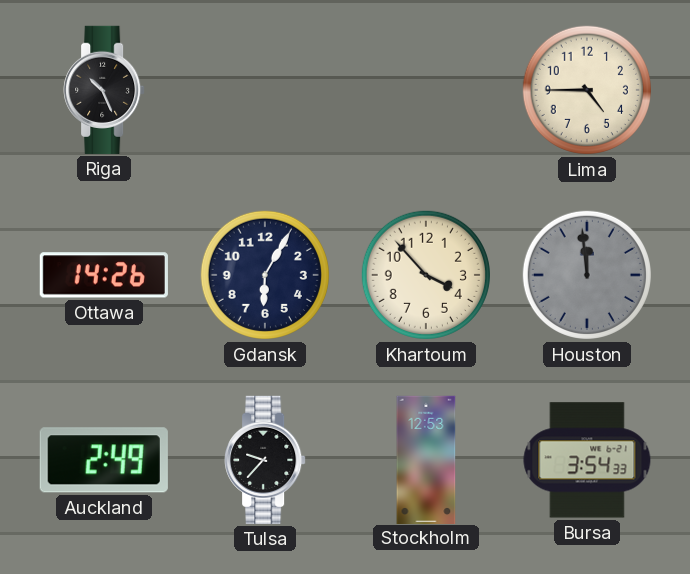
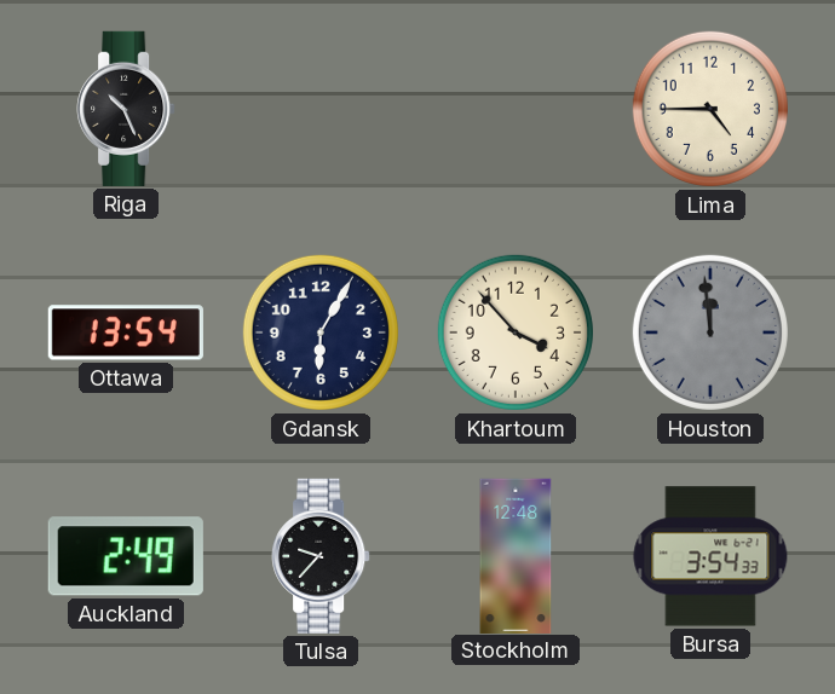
Ottawa: 14:26 -> 13:54
Stockholm: 12:53 -> 12:48
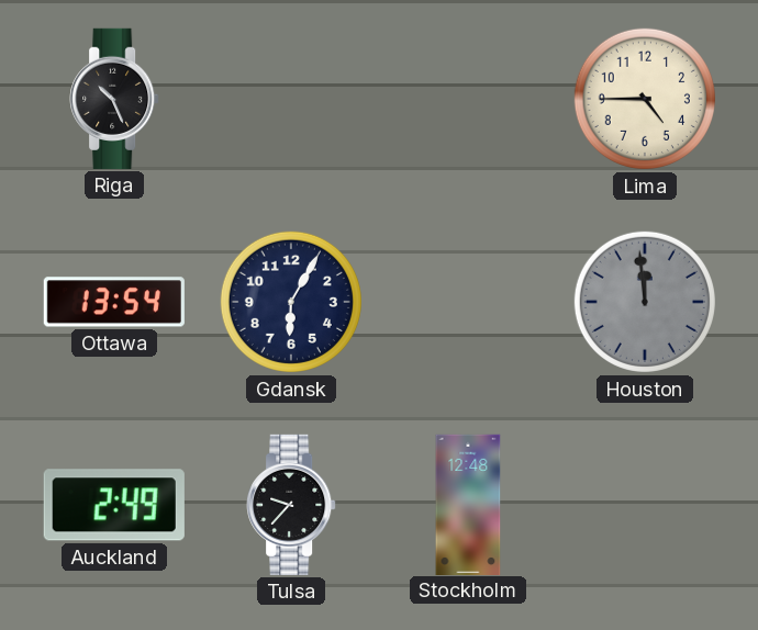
Khartoum: 3:53 -> none
Bursa: 3:54 -> none
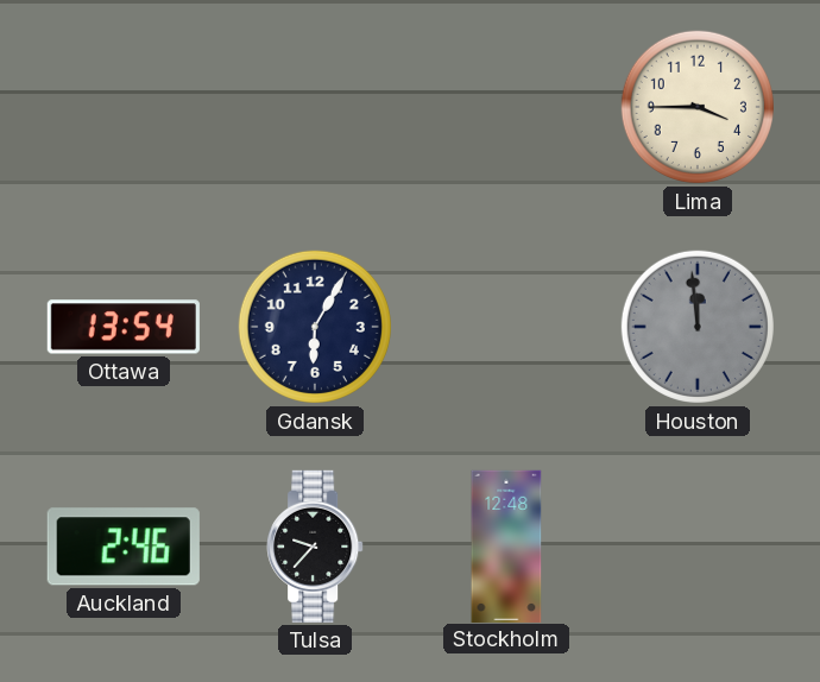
Riga: 10:26 -> none
Lima: 4:45 -> 3:45
Auckland: 2:49 -> 2:46
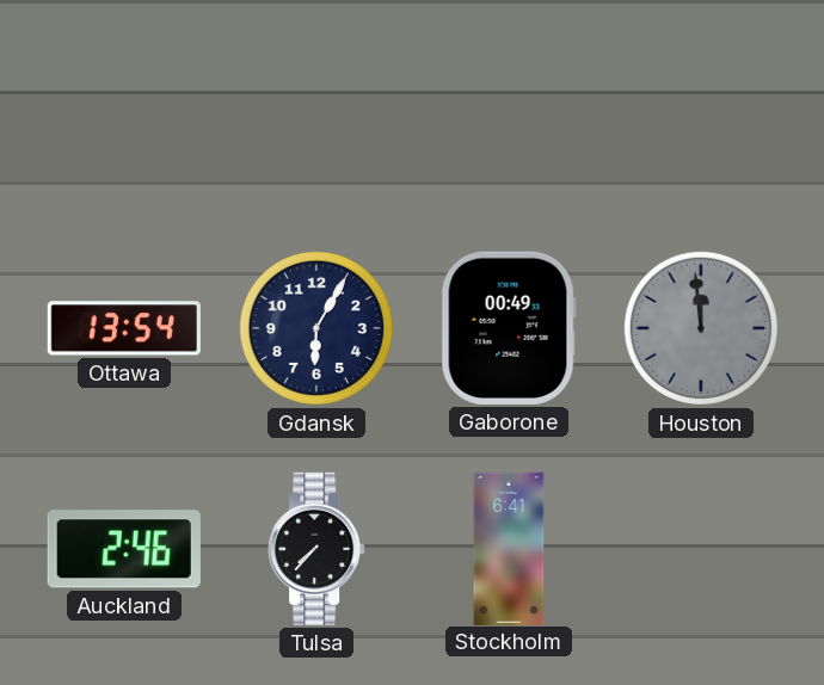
Lima: 3:45 -> none
Gaborone: none -> 00:49
Tulsa: 9:37 -> 7:37
Stockholm: 12:48 -> 6:41
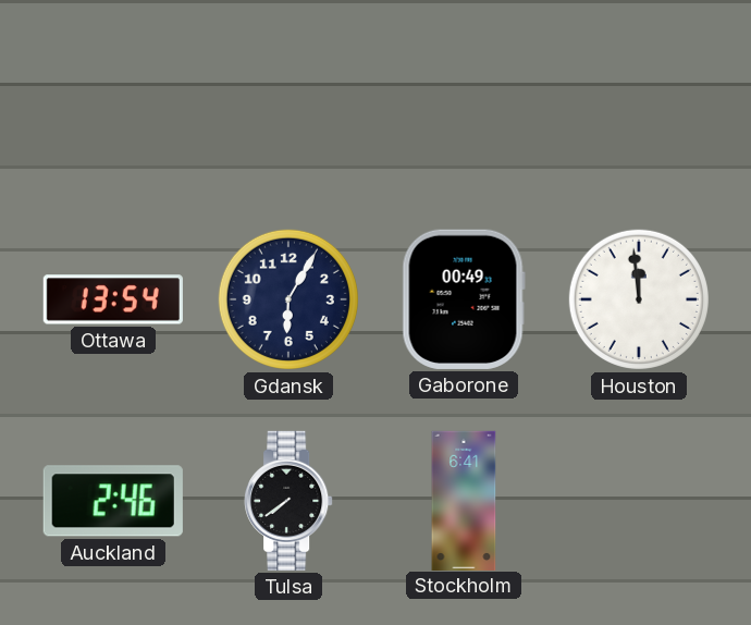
Houston dial: grey -> white
Tulsa: 7:37 -> 7:39
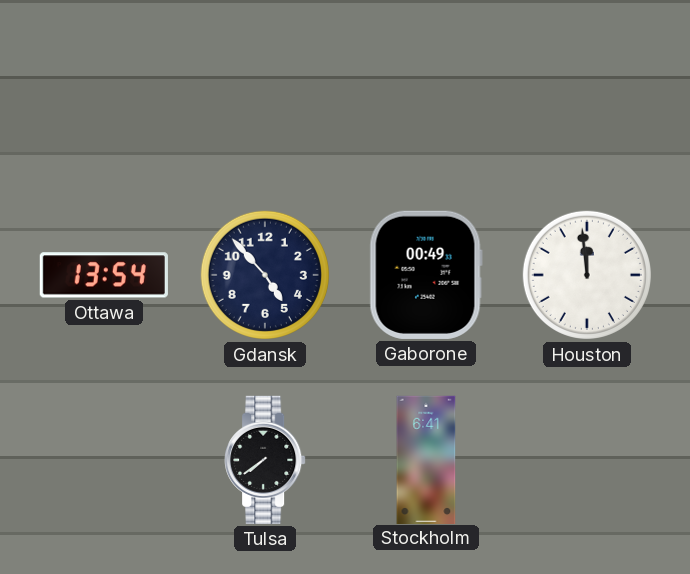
Gdansk: 6:05 -> 4:53
Auckland: 2:46 -> none
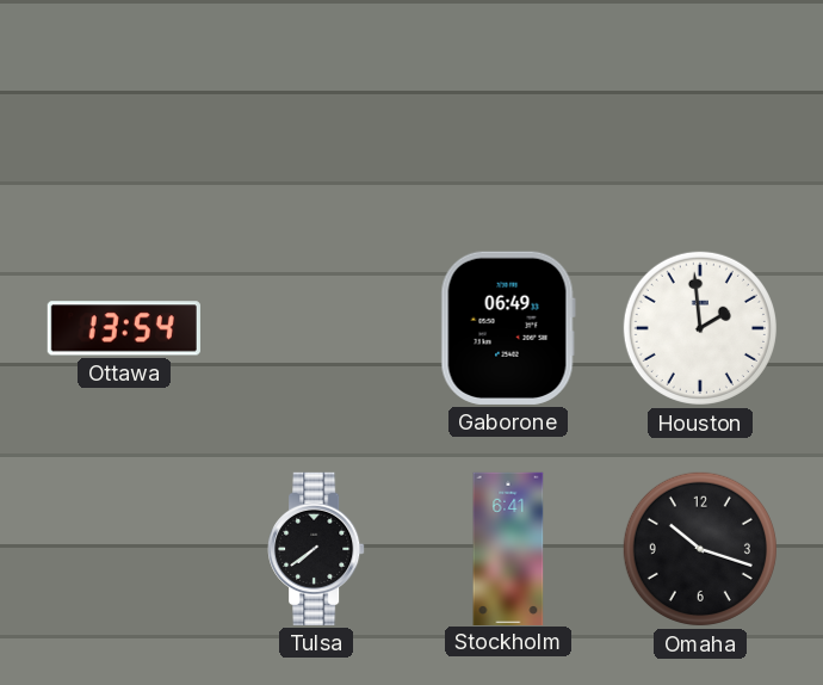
Gdansk: 4:53 -> none
Gaborone: 00:49 -> 06:49
Houston: 11:59 -> 1:59
Omaha: none -> 10:18
